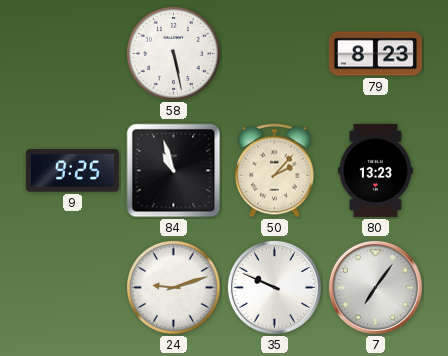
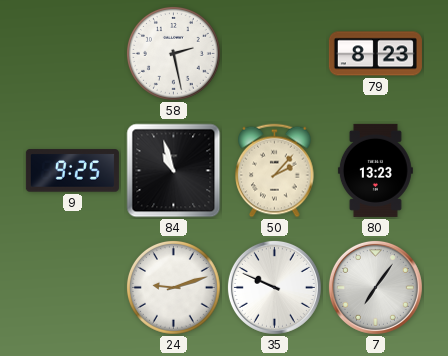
58: 5:28 -> 2:28
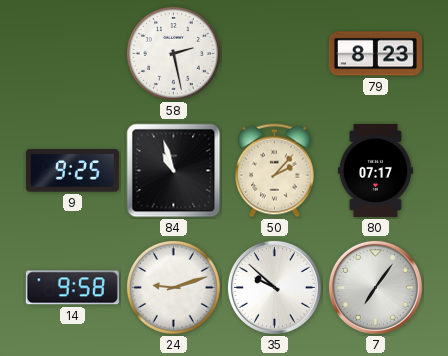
80: 13:23 -> 07:17
14: none -> 9:58
35: 9:49 -> 9:52
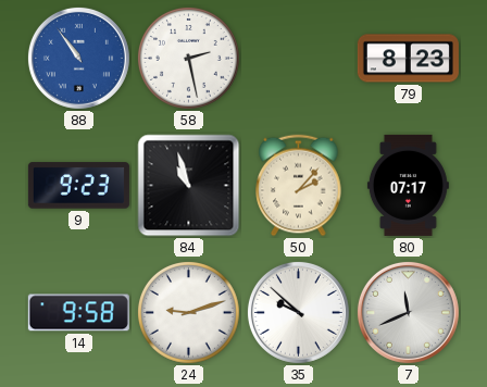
88: none -> 10:54
9: 9:25 -> 9:23
7: 7:06 -> 11:41
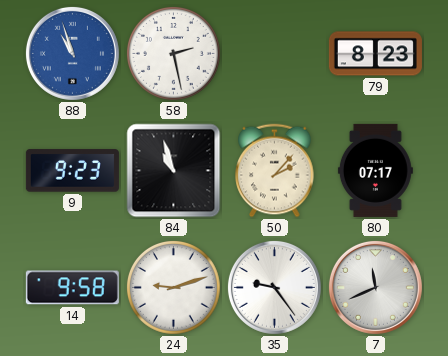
88: 10:54 -> 10:57
35: 9:52 -> 9:24
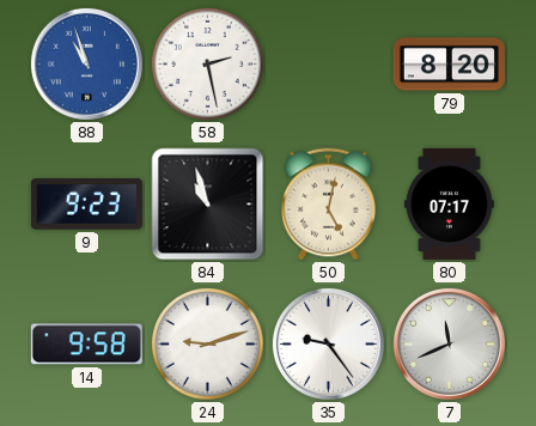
79: 8:23 -> 8:20
50: 2:07 -> 5:02
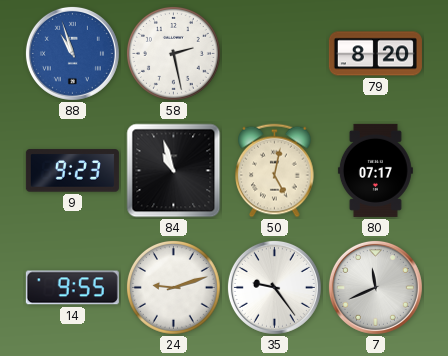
14: 9:58 -> 9:55
